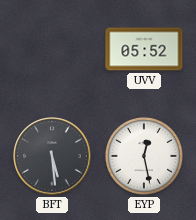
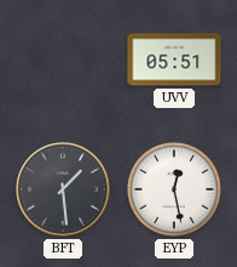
UVV: 05:52 -> 05:51
BFT: 5:29 -> 1:29
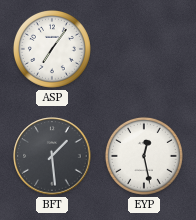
ASP: none -> 7:06
UVV: 05:51 -> none
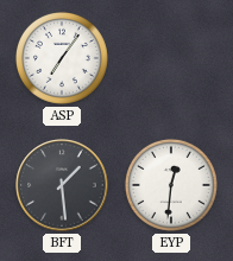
EYP: 12:28 -> 12:31
